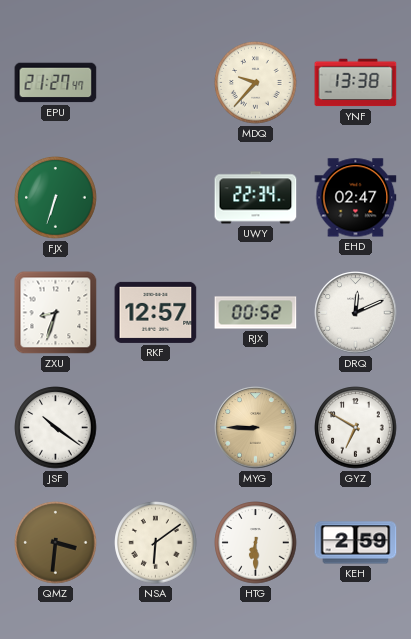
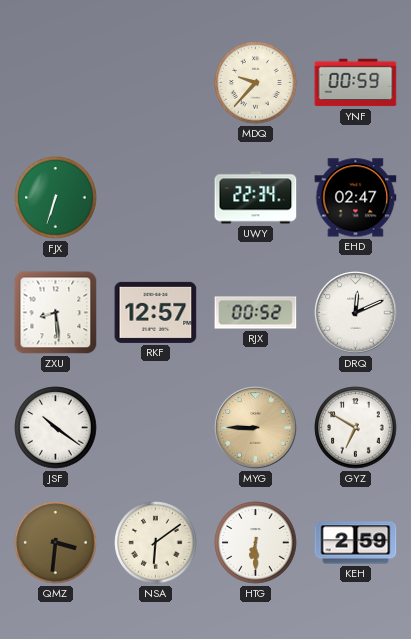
EPU: 21:27 -> none
YNF: 13:38 -> 00:59
ZXU: 8:33 -> 8:29
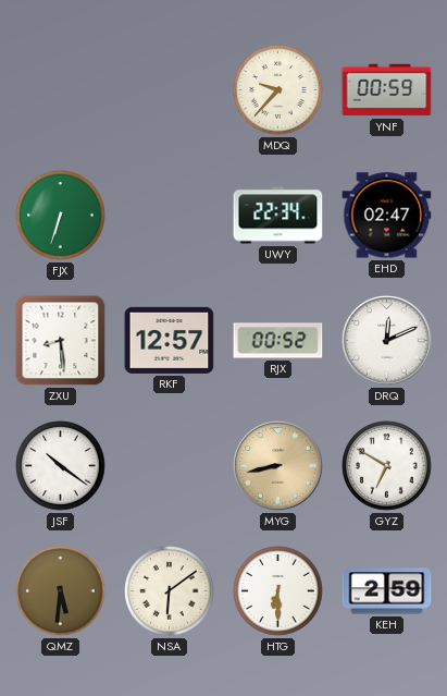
MYG: 8:45 -> 8:43
QMZ: 3:31 -> 5:31
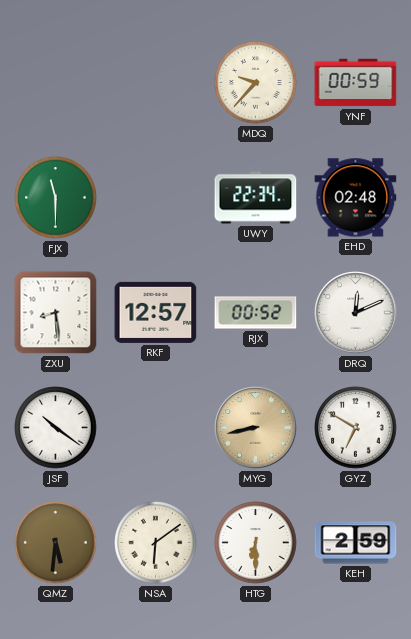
FJX: 6:33 -> 11:30
EHD: 02:47 -> 02:48
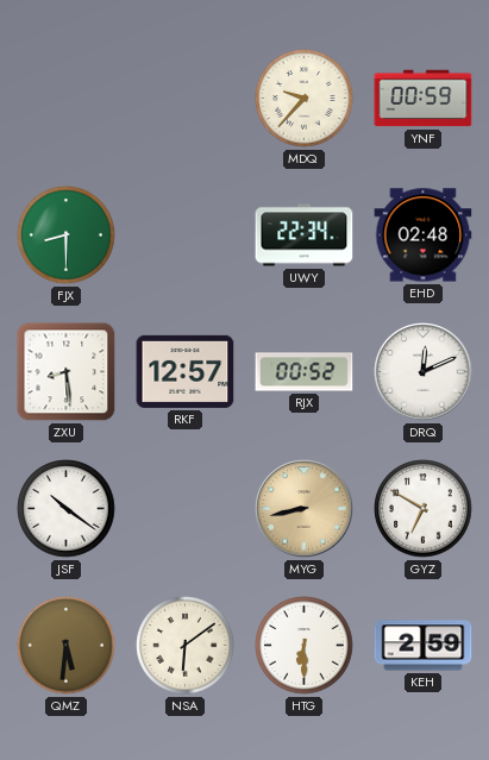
FJX: 11:30 -> 8:30
